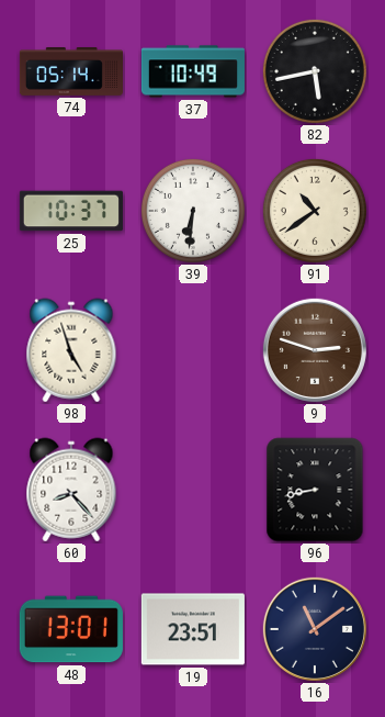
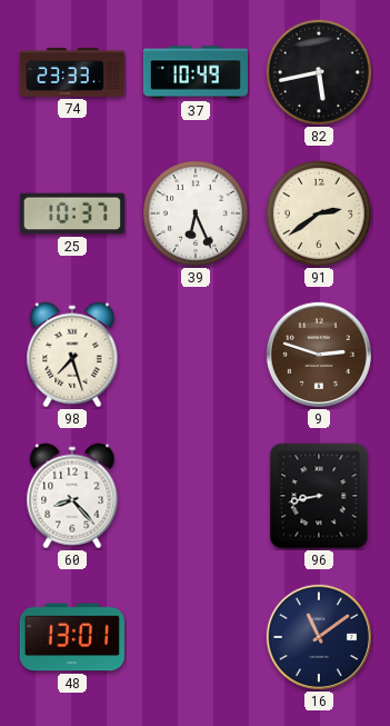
74: 05:14 -> 23:33
39: 6:31 -> 6:26
91: 10:39 -> 2:39
98: 4:57 -> 7:27
19: 23:51 -> none
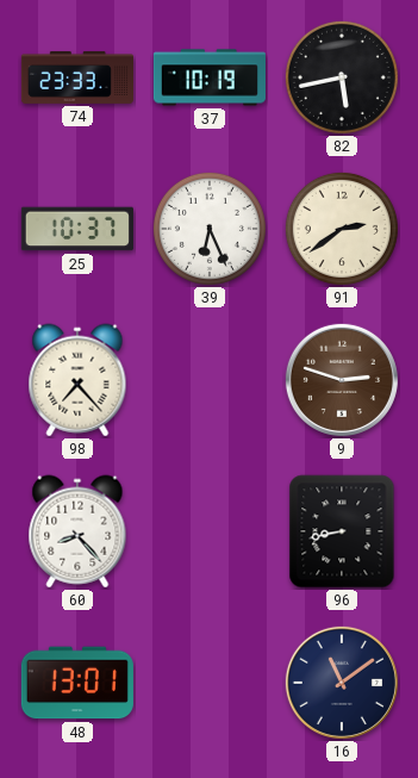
37: 10:49 -> 10:19
98: 7:27 -> 7:23
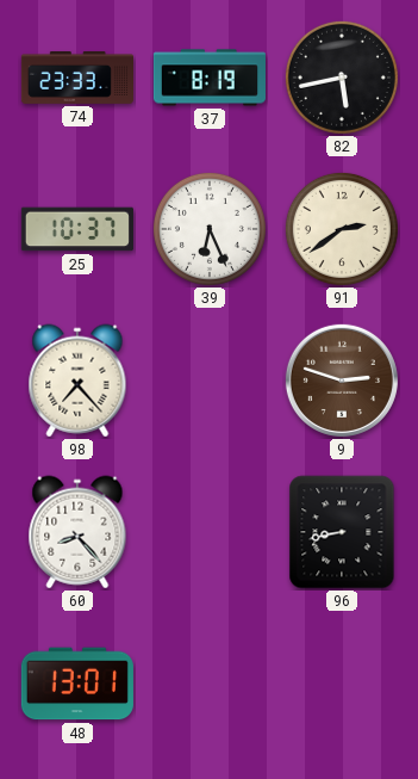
37: 10:19 -> 8:19
16: 11:09 -> none
